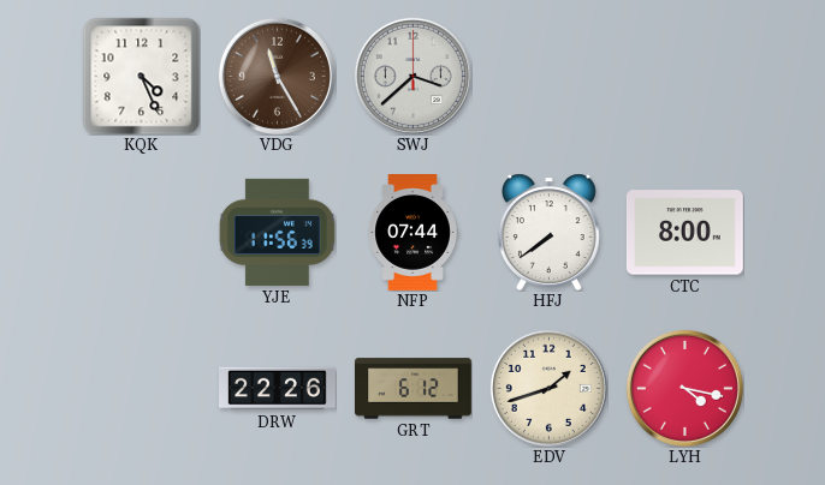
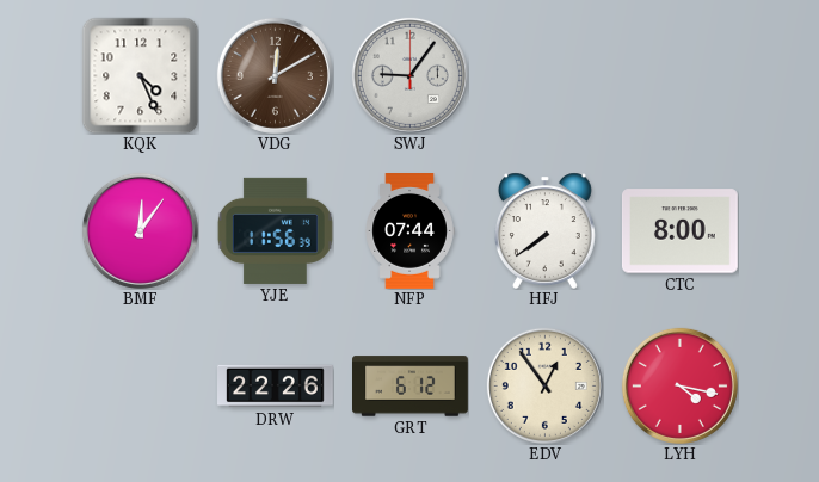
VDG: 11:25 -> 12:10
SWJ: 3:38 -> 9:06
BMF: none -> 12:06
EDV: 1:42 -> 12:54
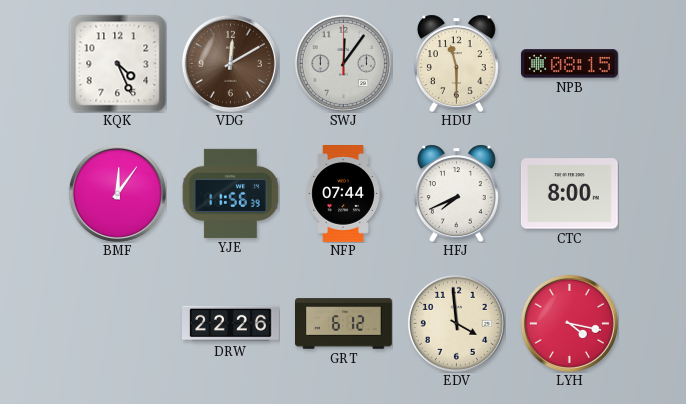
SWJ: 9:06 -> 12:06
HDU: none -> 11:30
NPB: none -> 08:15
HFJ: 7:39 -> 7:41
EDV: 12:54 -> 3:59
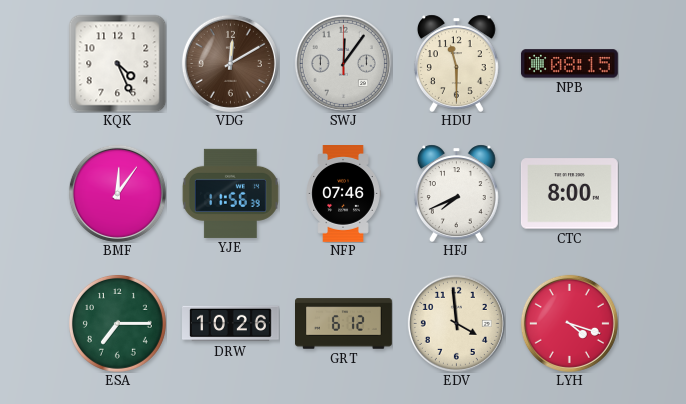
NFP: 07:44 -> 07:46
ESA: none -> 7:15
DRW: 22:26 -> 10:26
LYH: 4:17 -> 4:18
